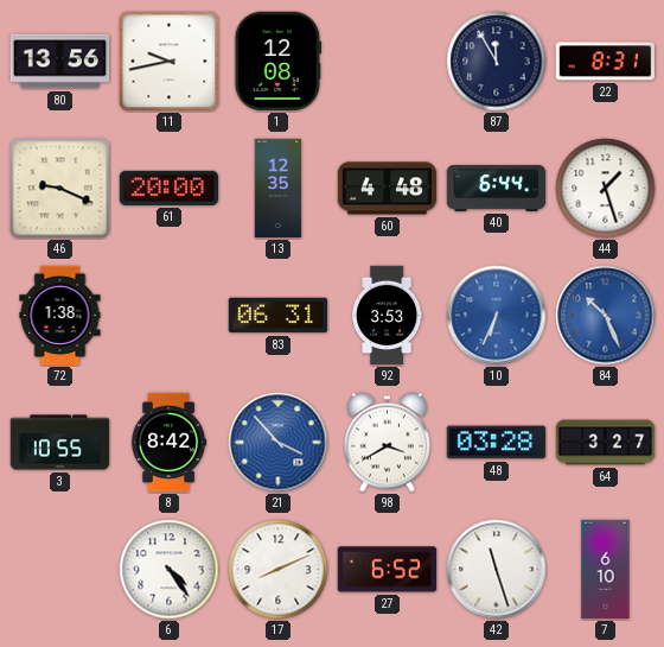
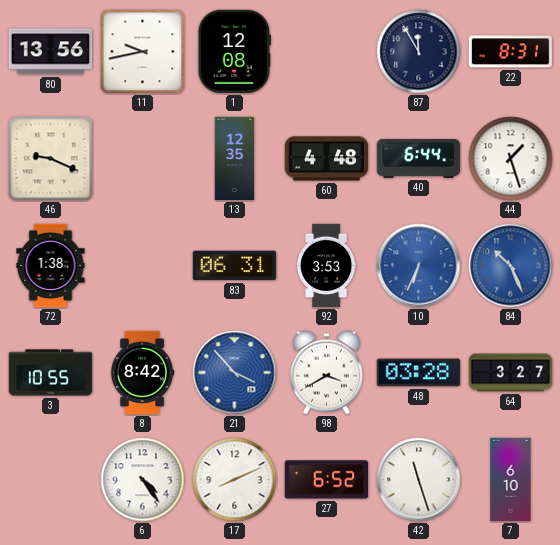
61: 20:00 -> none
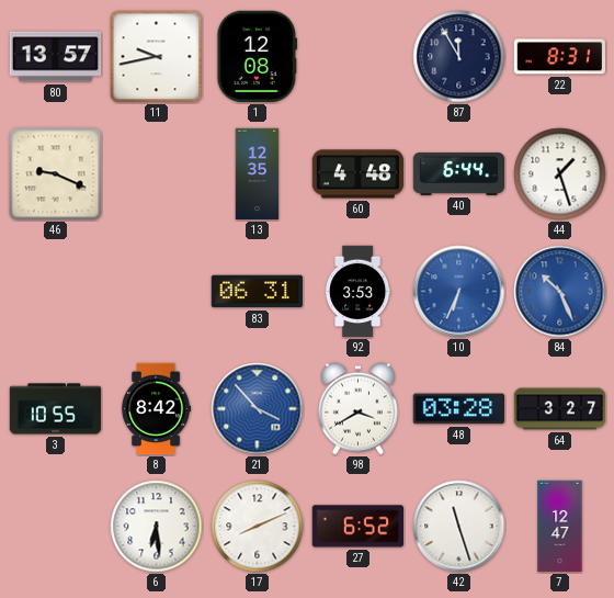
80: 13:56 -> 13:57
72: 1:38 -> none
6: 4:24 -> 6:29
7: 6:10 -> 12:47
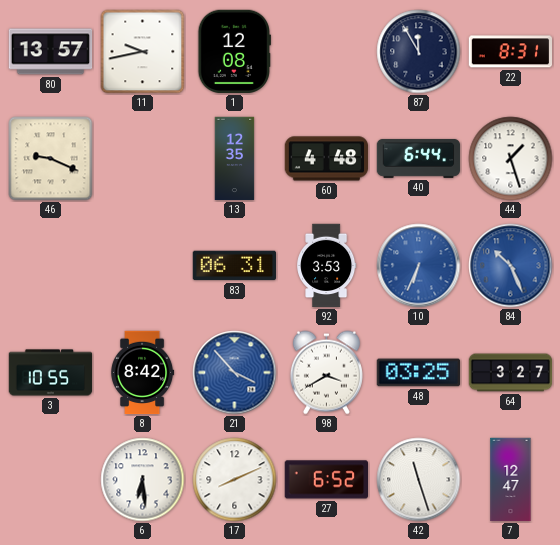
48: 03:28 -> 03:25
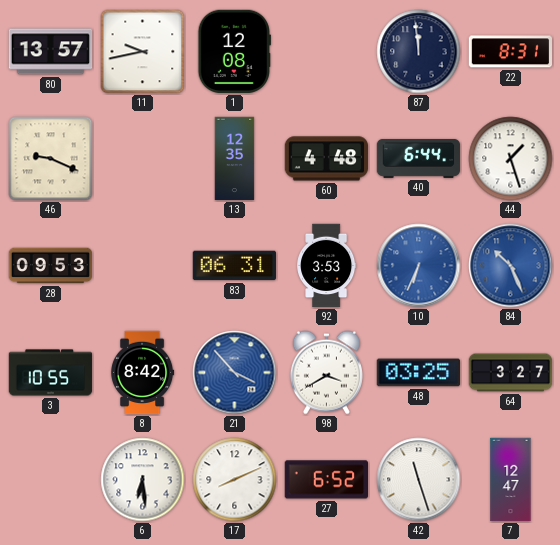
87: 11:55 -> 11:59
28: none -> 09:53
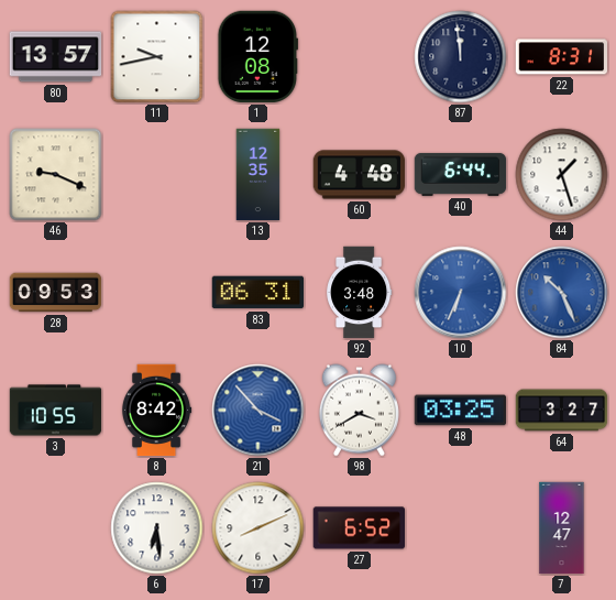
92: 3:53 -> 3:48
42: 11:27 -> none
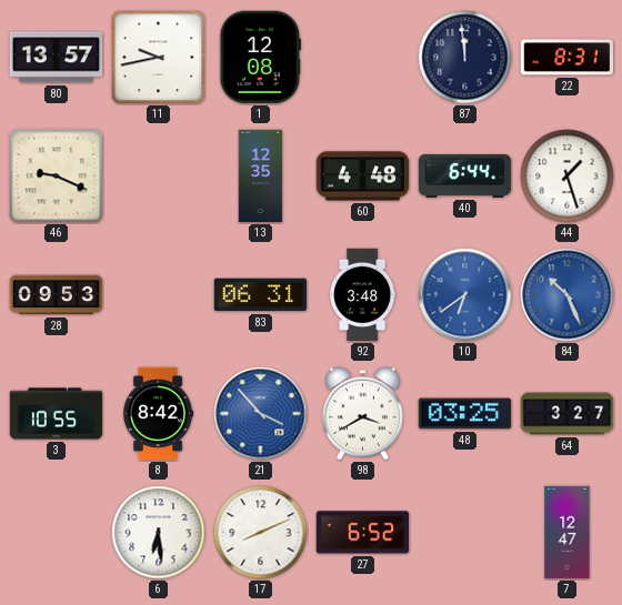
10: 6:34 -> 6:39
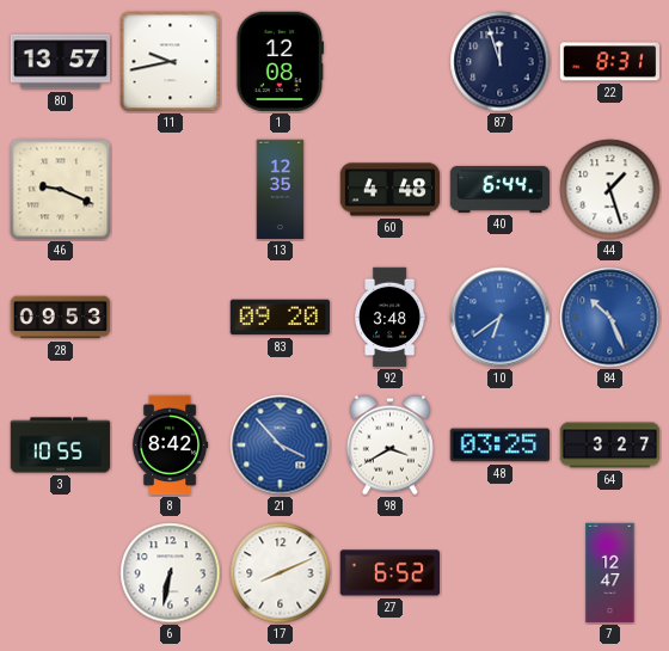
87: 11:59 -> 11:57
83: 06:31 -> 09:20
6: 6:29 -> 6:32
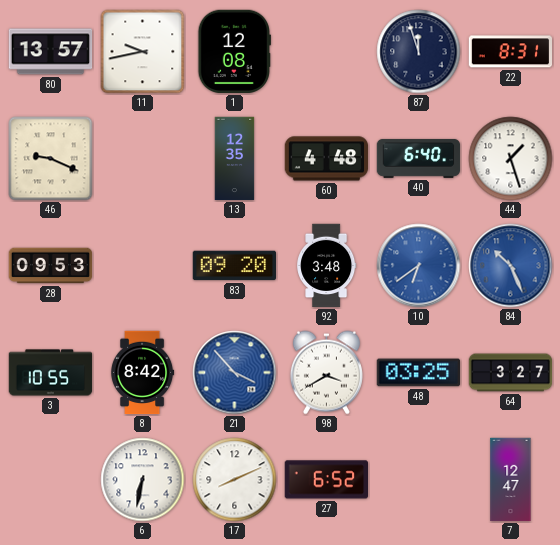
40: 6:44 -> 6:40
